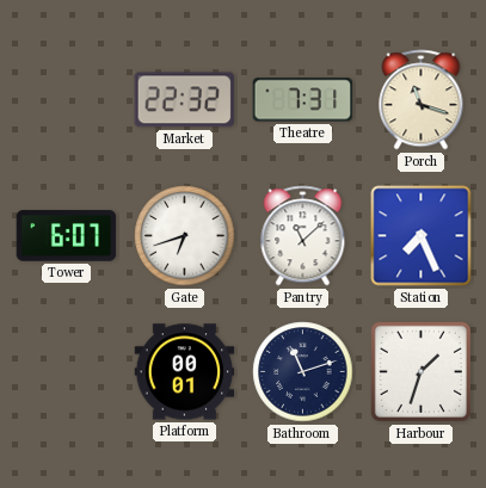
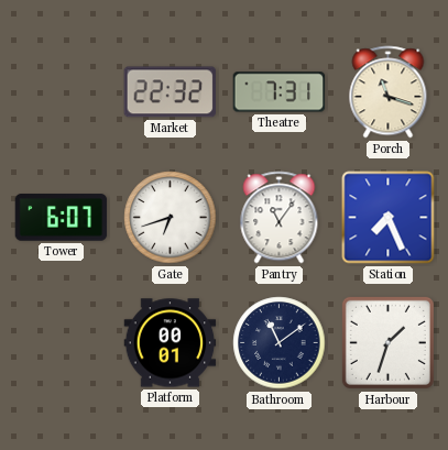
Pantry: 11:08 -> 11:06
Bathroom: 11:12 -> 11:09
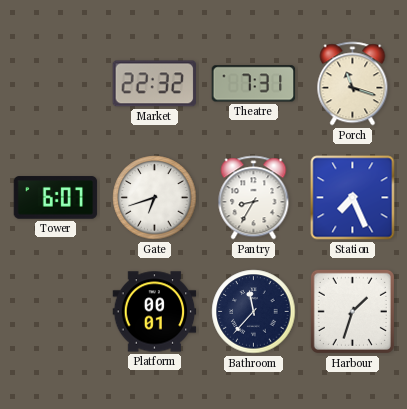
Pantry: 11:06 -> 8:35
Bathroom: 11:09 -> 11:37
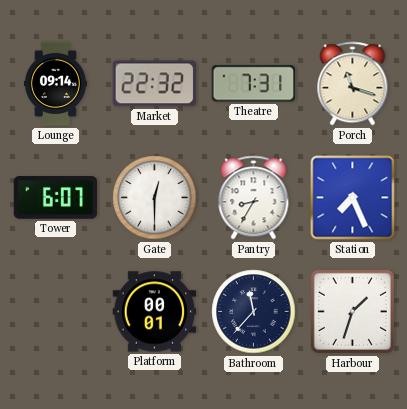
Lounge: none -> 09:14
Gate: 6:42 -> 12:30
